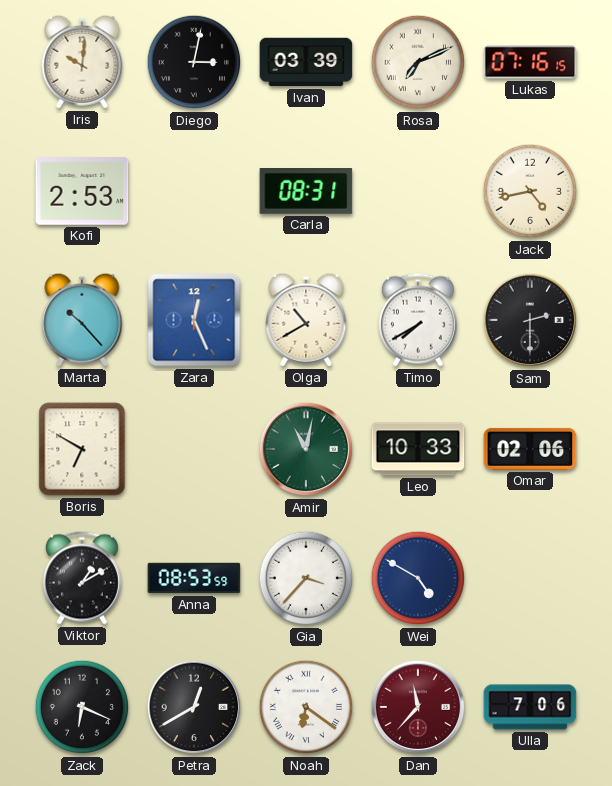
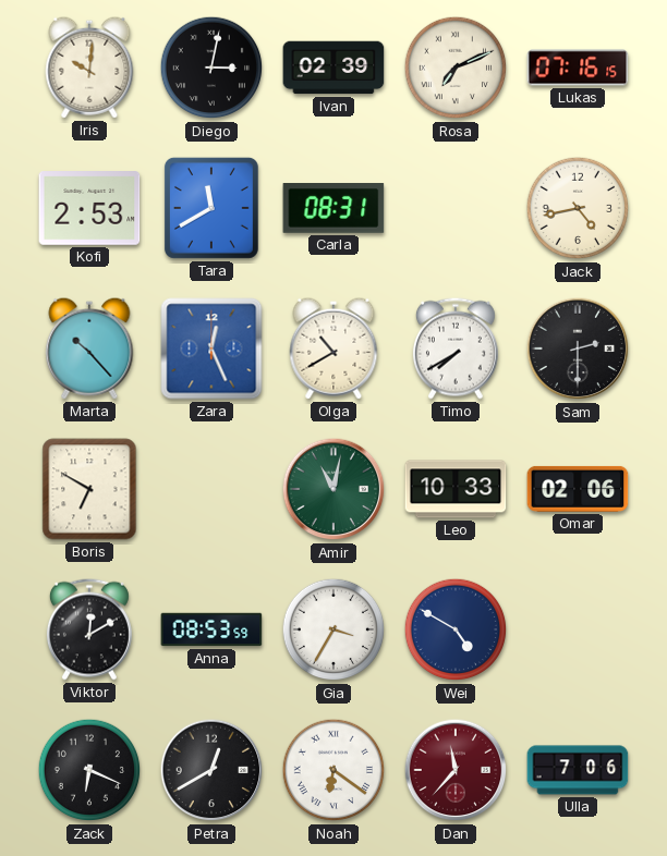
Ivan: 03:39 -> 02:39
Tara: none -> 11:40
Viktor: 1:10 -> 12:10
Gia: 3:37 -> 3:35
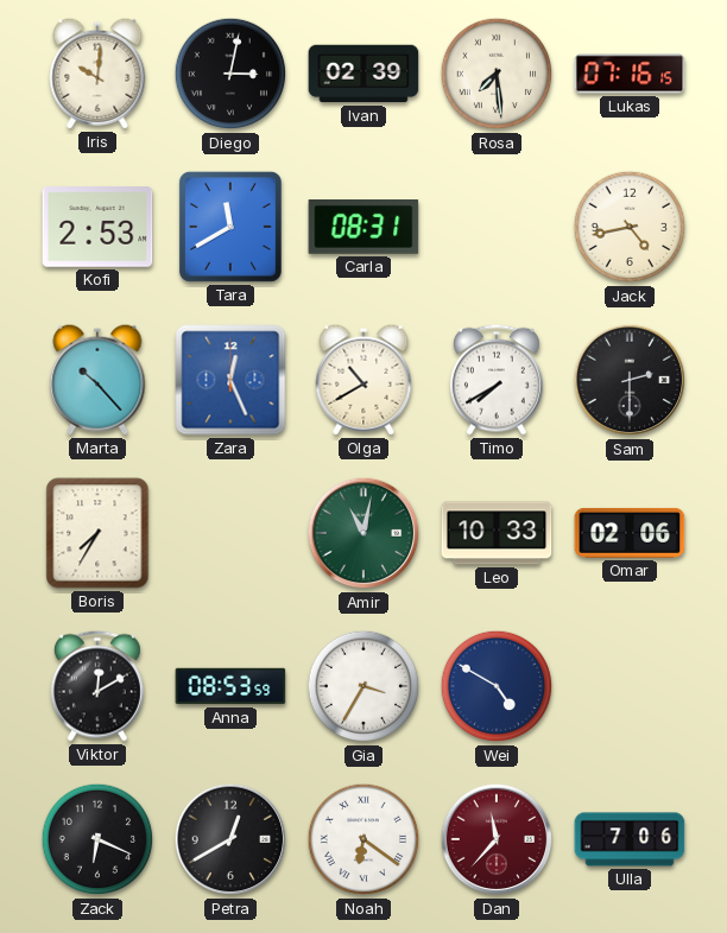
Rosa: 7:11 -> 7:29
Boris: 6:50 -> 7:35
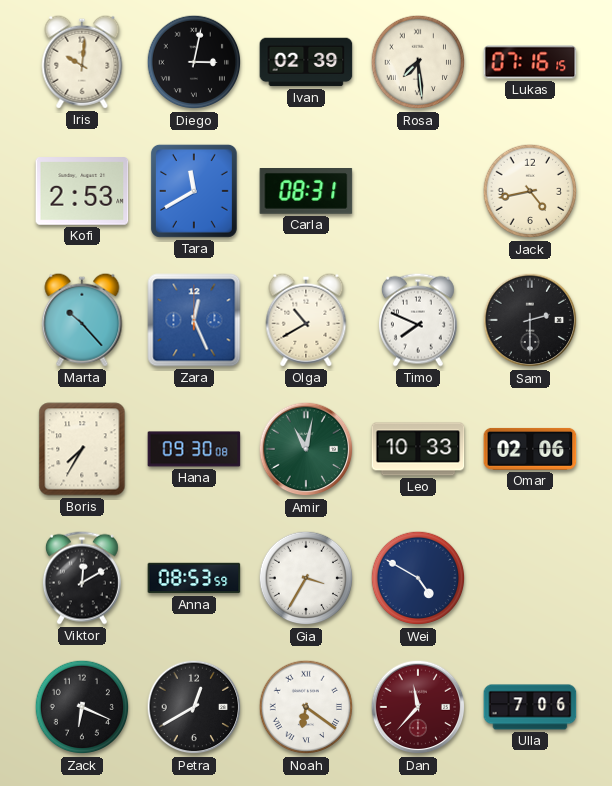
Timo: 7:40 -> 7:49
Hana: none -> 09:30
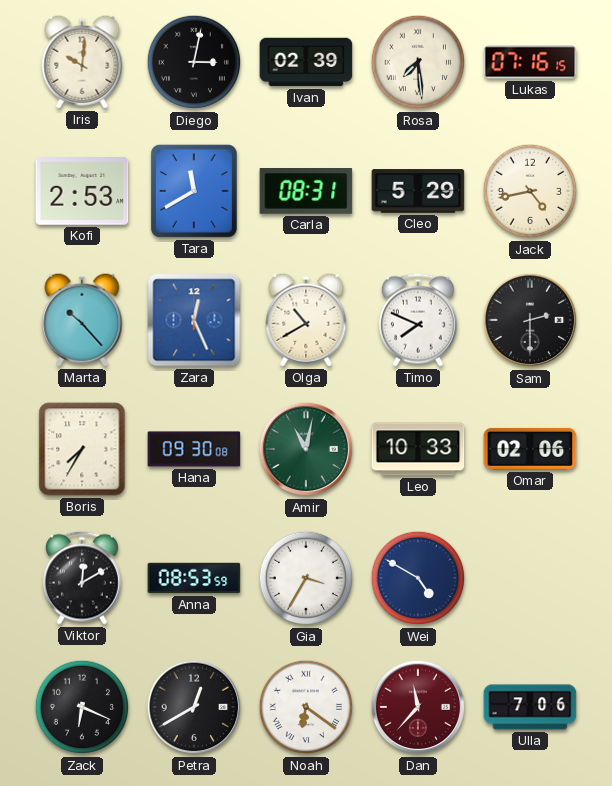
Cleo: none -> 5:29
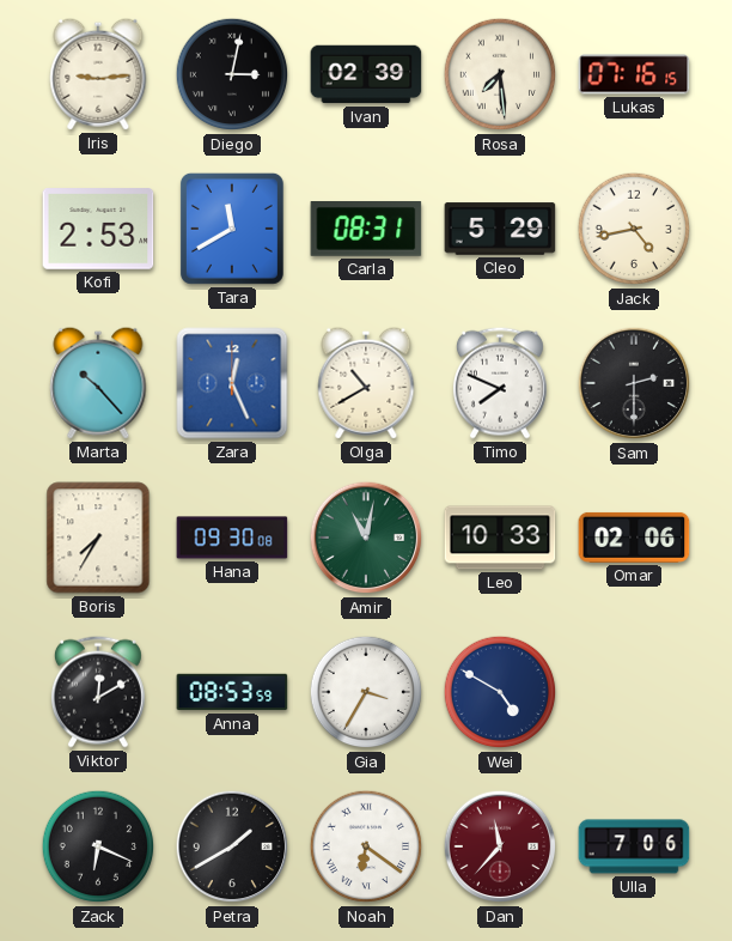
Iris: 10:01 -> 9:14
Petra: 12:40 -> 1:40
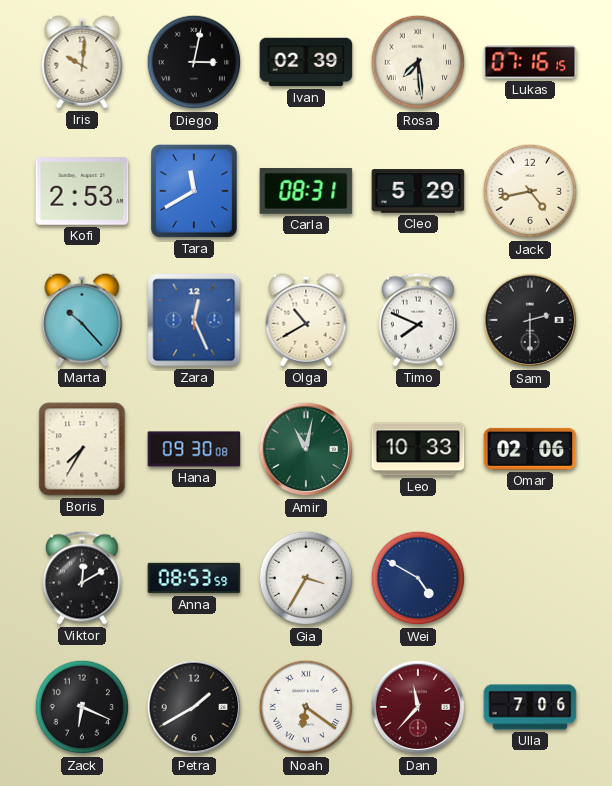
Iris: 9:14 -> 10:01
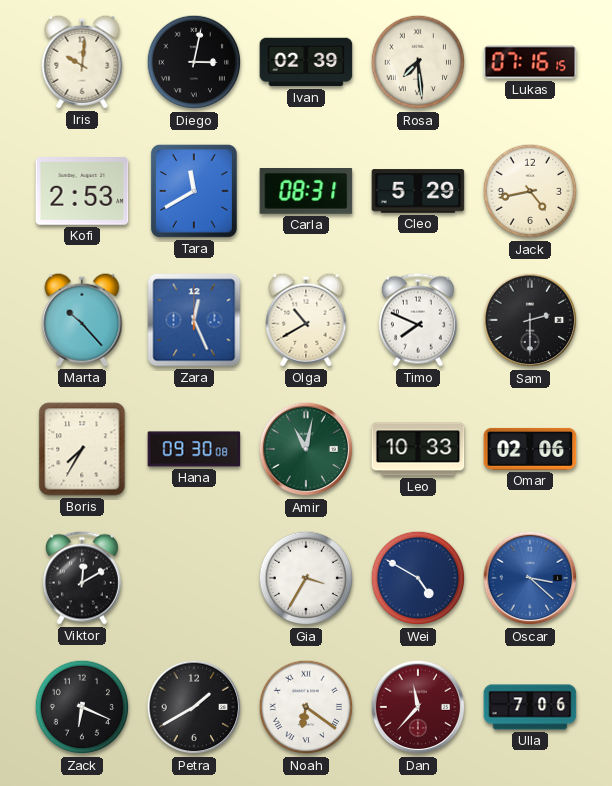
Anna: 08:53 -> none
Oscar: none -> 3:22
